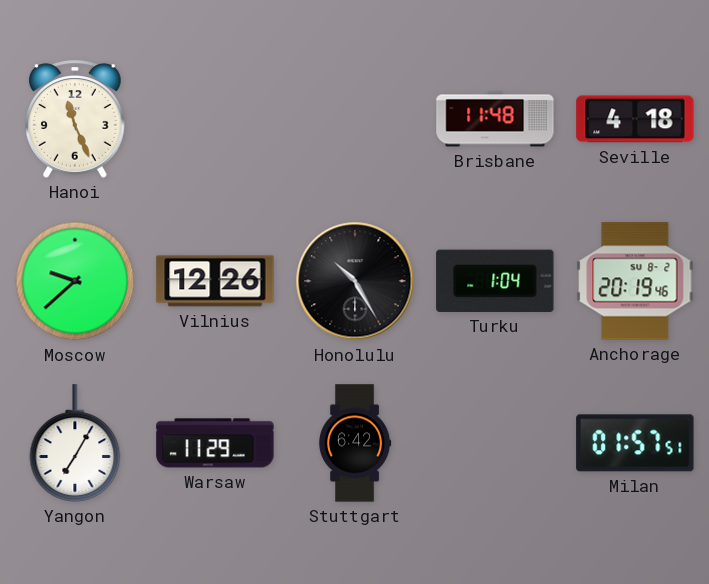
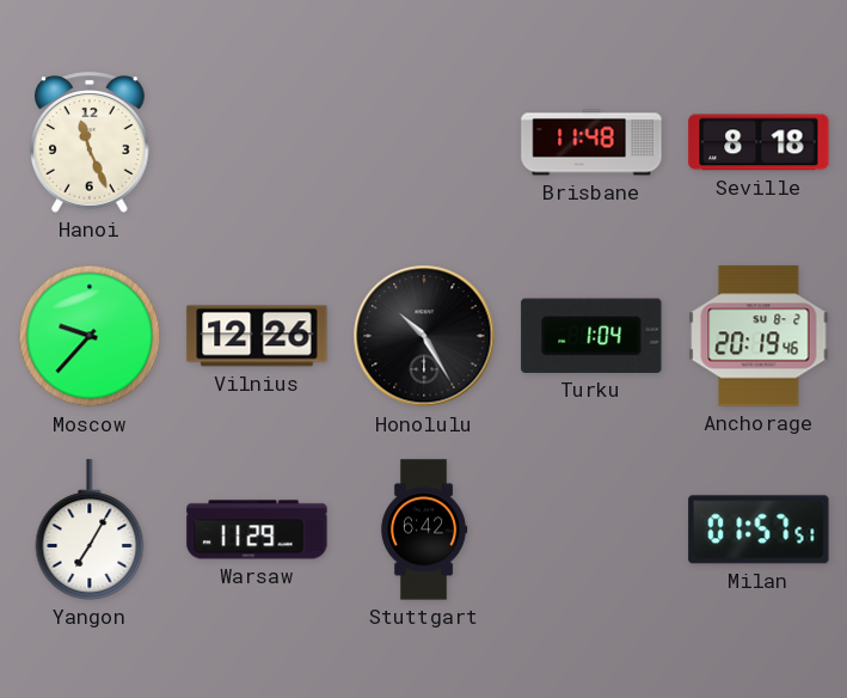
Seville: 4:18 -> 8:18
Moscow: 9:38 -> 9:37
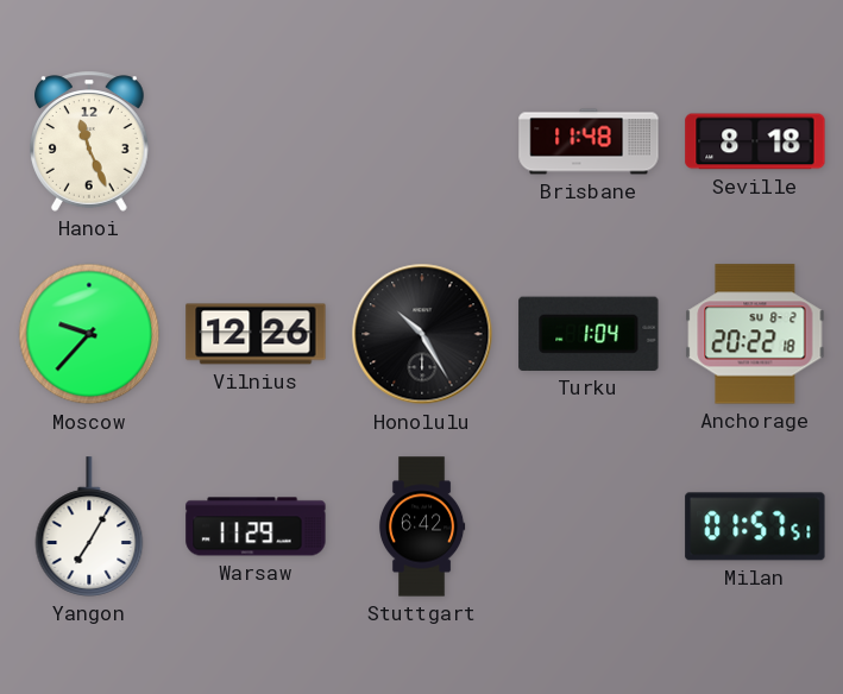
Anchorage: 20:19 -> 20:22
